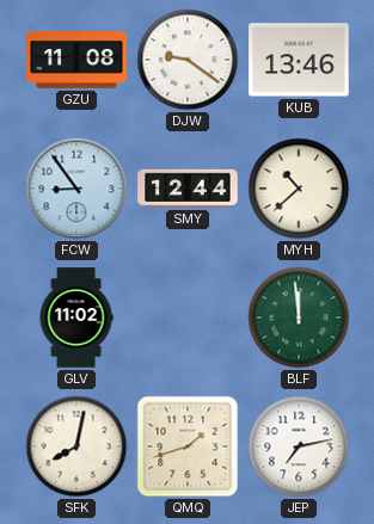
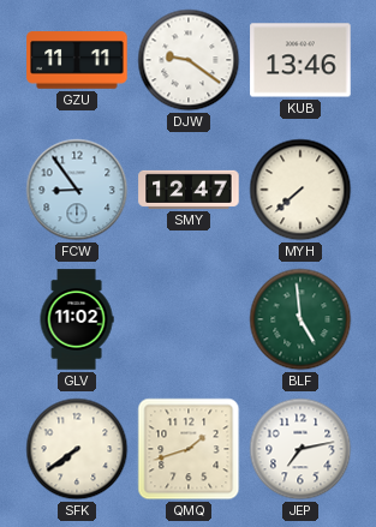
GZU: 11:08 -> 11:11
SMY: 12:44 -> 12:47
MYH: 10:38 -> 7:38
BLF: 11:59 -> 4:59
SFK: 8:02 -> 7:39
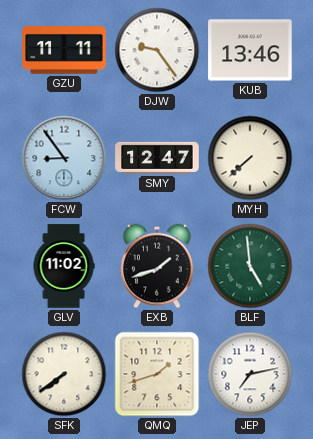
DJW: 9:21 -> 9:24
EXB: none -> 1:42
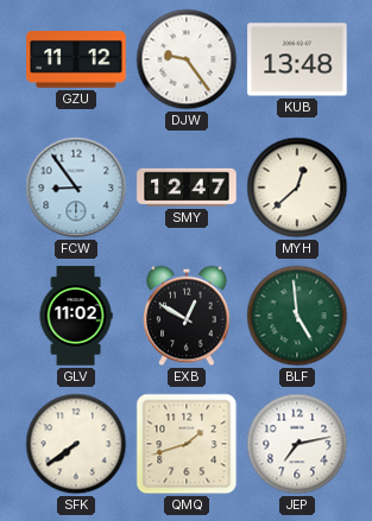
GZU: 11:11 -> 11:12
KUB: 13:46 -> 13:48
MYH: 7:38 -> 12:38
EXB: 1:42 -> 12:50
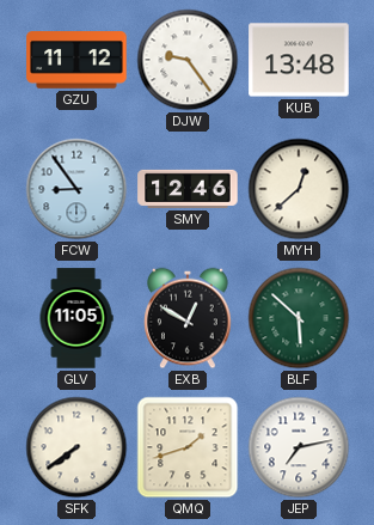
SMY: 12:47 -> 12:46
GLV: 11:02 -> 11:05
BLF: 4:59 -> 5:52
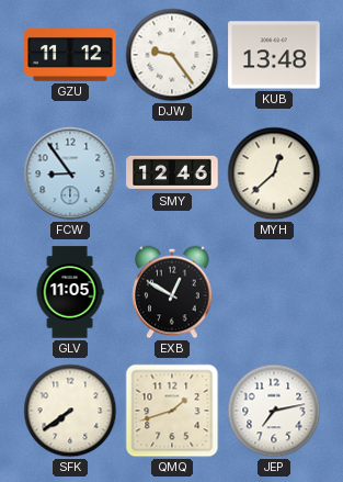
BLF: 5:52 -> none
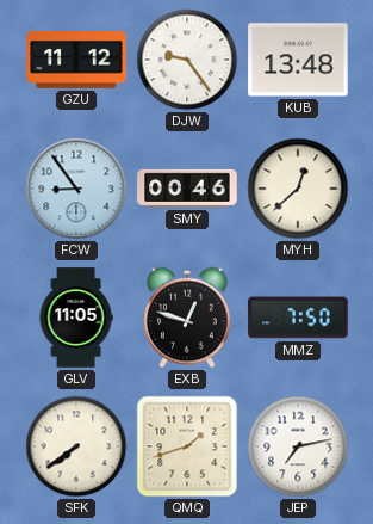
SMY: 12:46 -> 00:46
EXB: 12:50 -> 12:48
MMZ: none -> 7:50
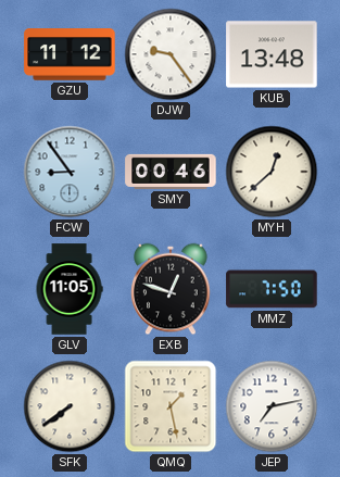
QMQ: 1:42 -> 1:28
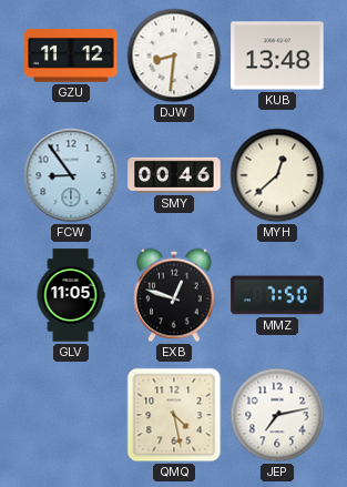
DJW: 9:24 -> 8:31
SFK: 7:39 -> none
QMQ: 1:28 -> 4:28
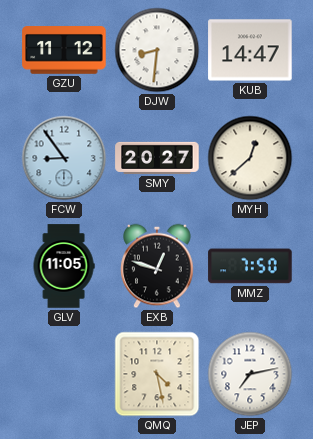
KUB: 13:48 -> 14:47
SMY: 00:46 -> 20:27
